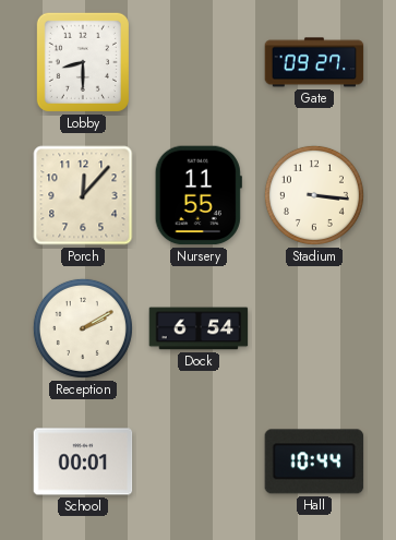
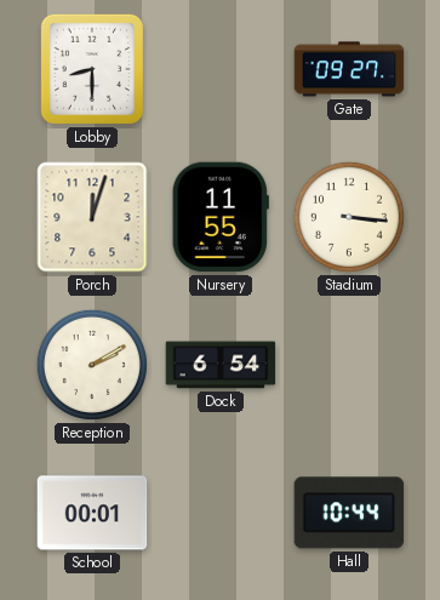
Porch: 12:07 -> 12:03
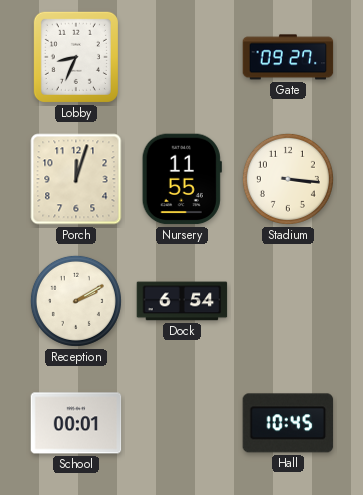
Lobby: 8:30 -> 8:34
Hall: 10:44 -> 10:45
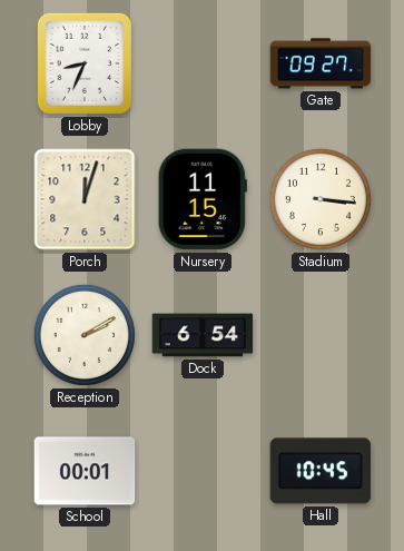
Nursery: 11:55 -> 11:15
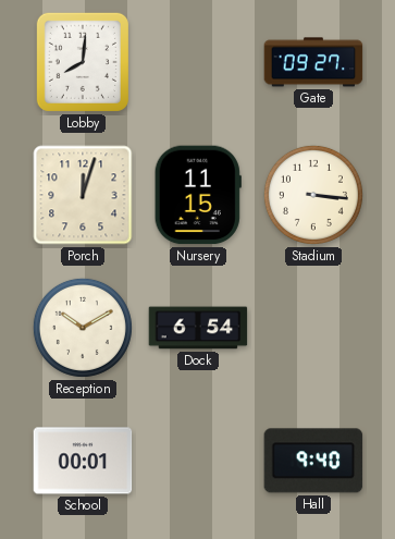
Lobby: 8:34 -> 8:01
Reception: 2:10 -> 10:10
Hall: 10:45 -> 9:40
